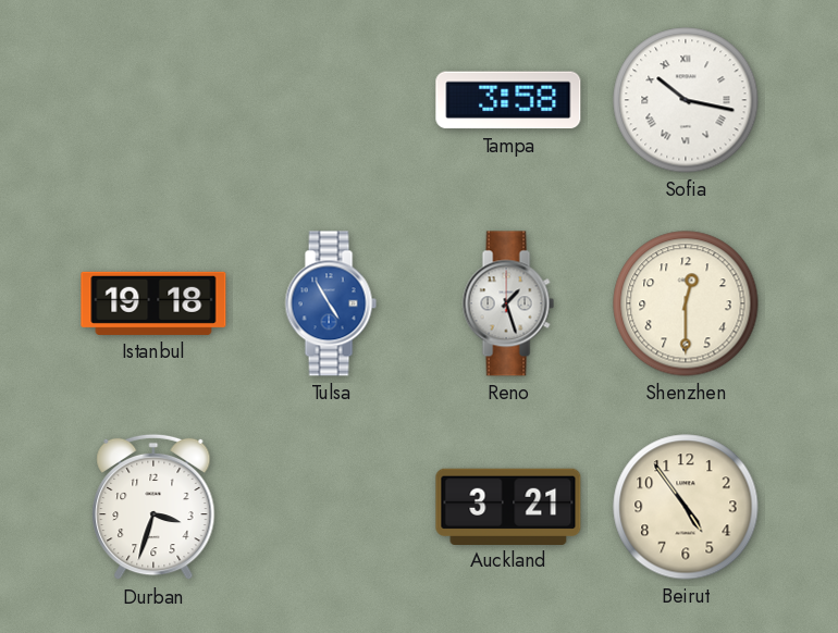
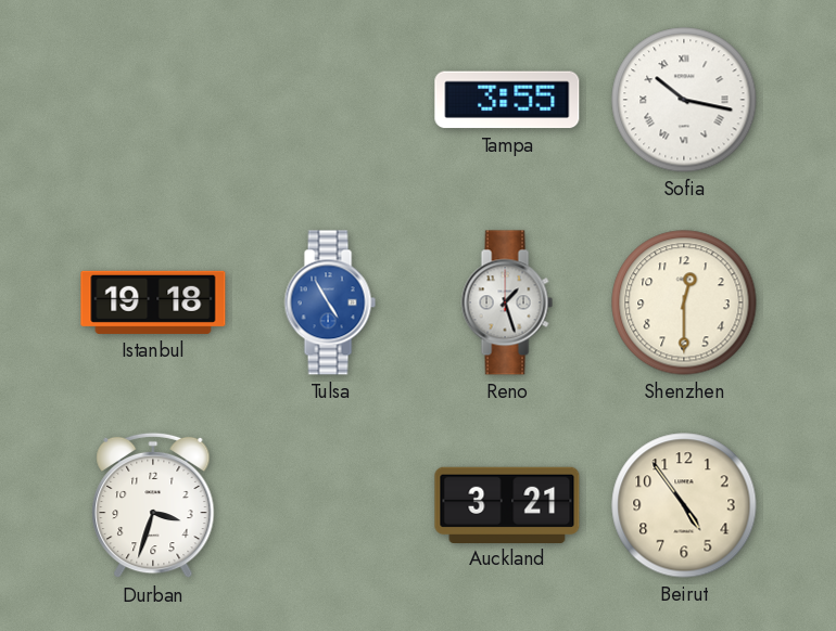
Tampa: 3:58 -> 3:55
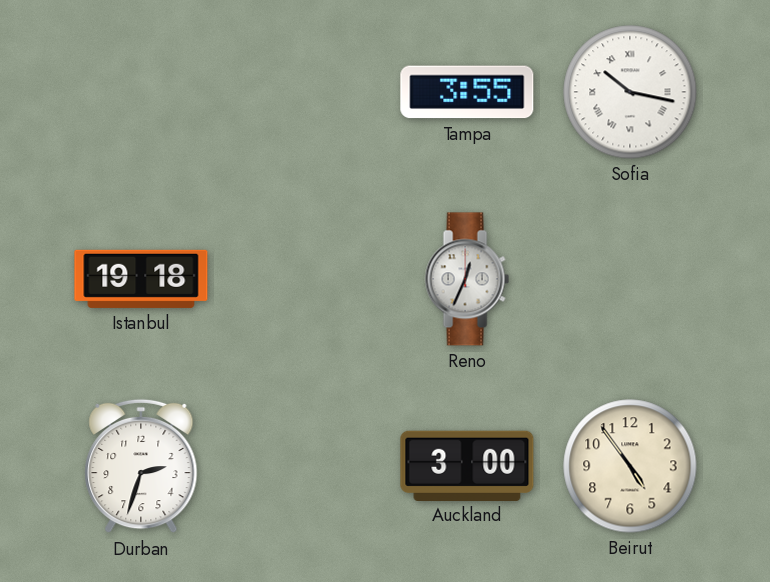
Tulsa: 4:55 -> none
Reno: 1:27 -> 12:34
Shenzhen: 12:30 -> none
Durban: 3:33 -> 2:33
Auckland: 3:21 -> 3:00
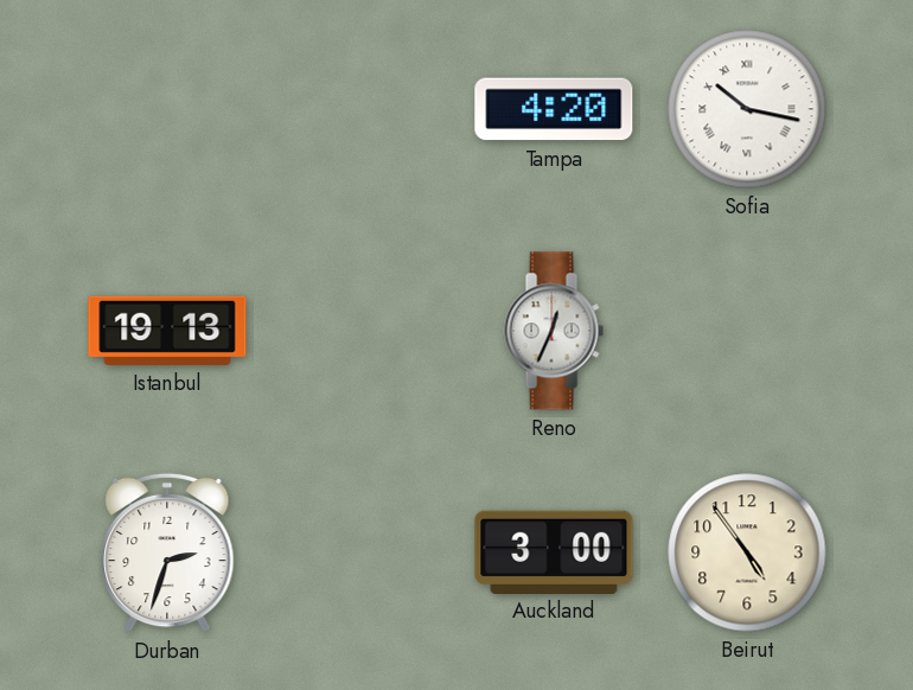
Tampa: 3:55 -> 4:20
Istanbul: 19:18 -> 19:13
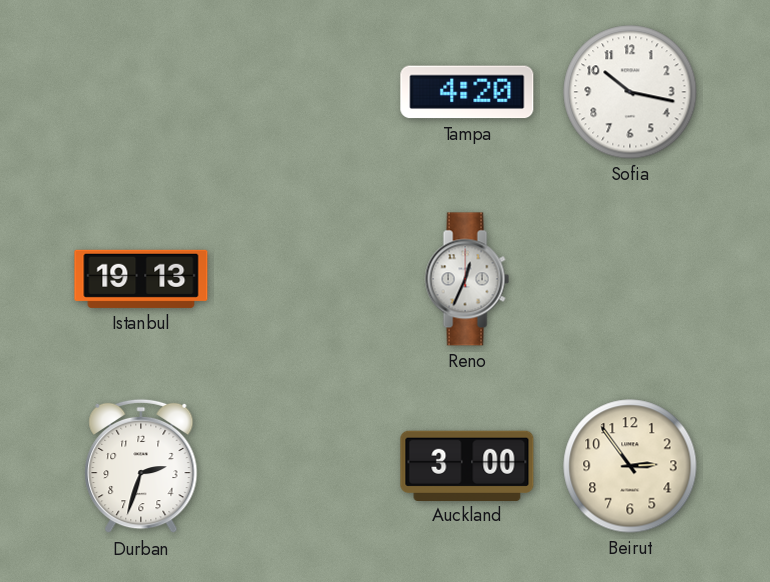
Sofia numerals: Roman -> Arabic
Beirut: 4:54 -> 2:54
